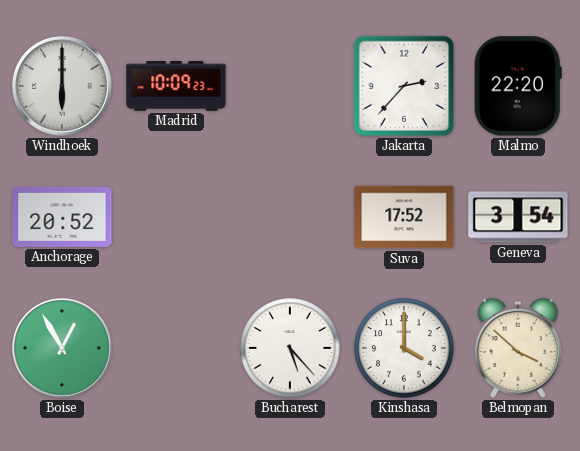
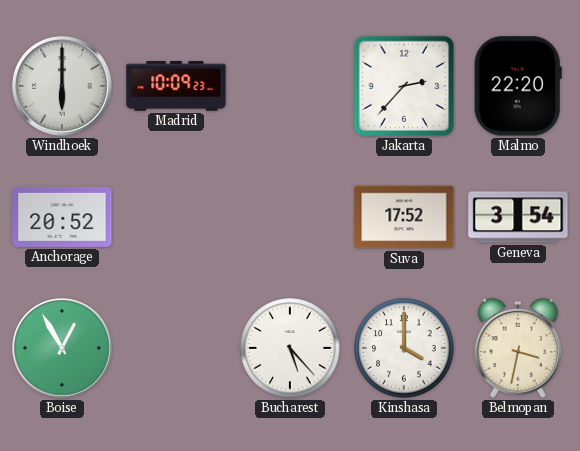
Belmopan: 3:52 -> 3:32
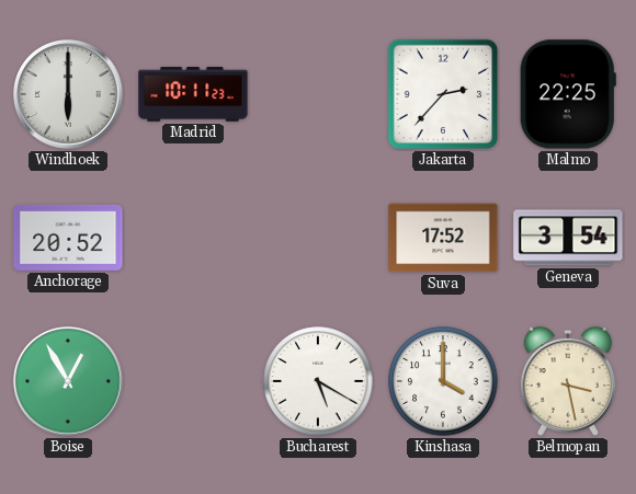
Madrid: 10:09 -> 10:11
Malmo: 22:20 -> 22:25
Bucharest: 5:23 -> 5:20
Belmopan: 3:32 -> 3:28
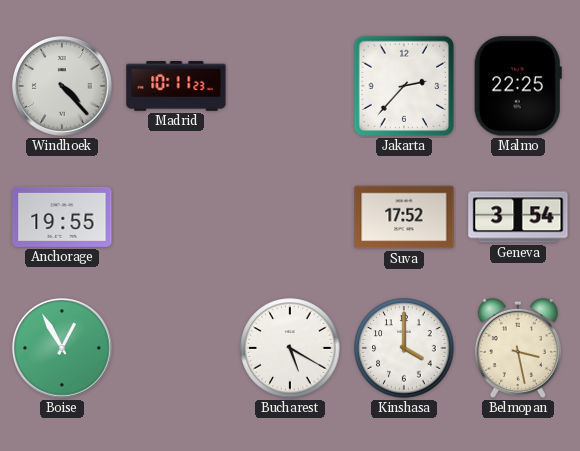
Windhoek: 6:00 -> 4:23
Anchorage: 20:52 -> 19:55
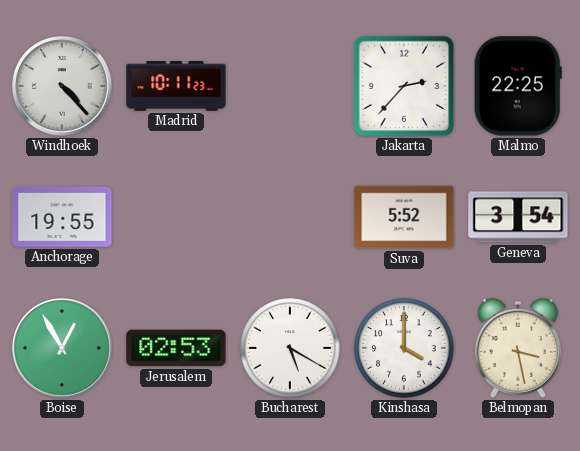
Suva: 17:52 -> 5:52
Jerusalem: none -> 02:53
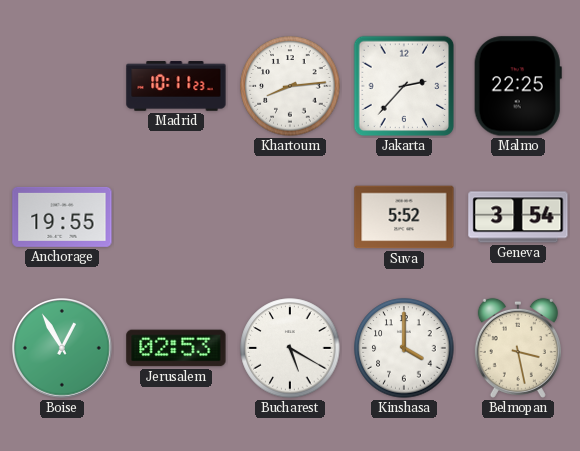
Windhoek: 4:23 -> none
Khartoum: none -> 8:14
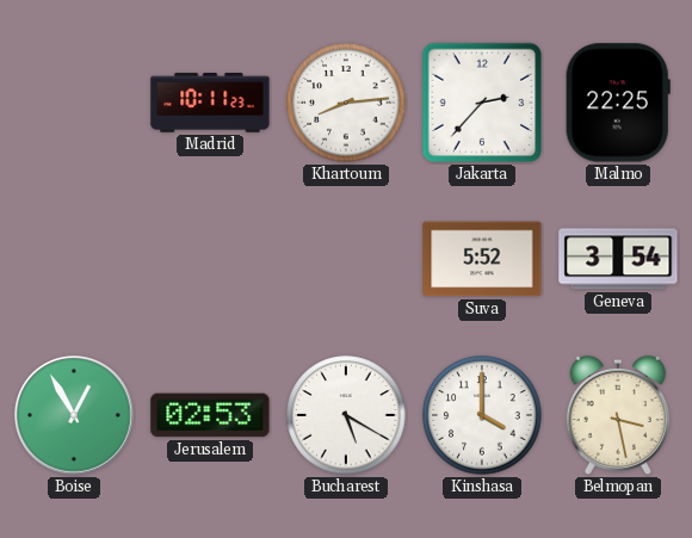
Anchorage: 19:55 -> none
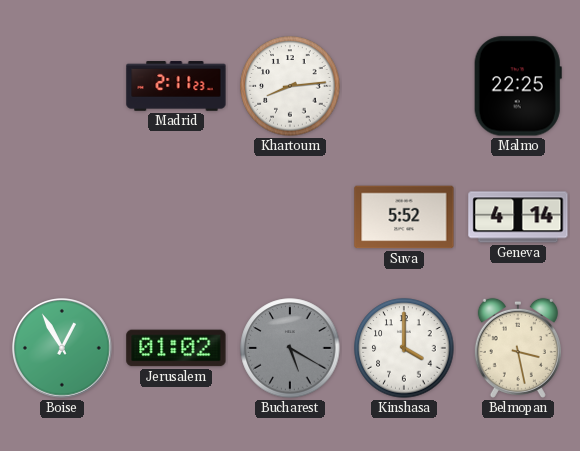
Madrid: 10:11 -> 2:11
Jakarta: 2:37 -> none
Geneva: 3:54 -> 4:14
Jerusalem: 02:53 -> 01:02
Bucharest dial: white -> grey
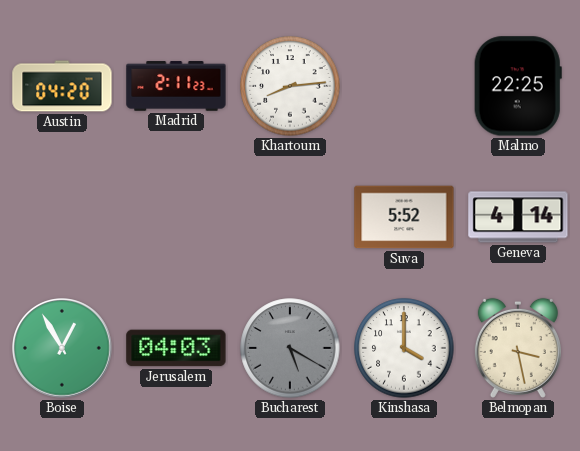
Austin: none -> 04:20
Jerusalem: 01:02 -> 04:03
